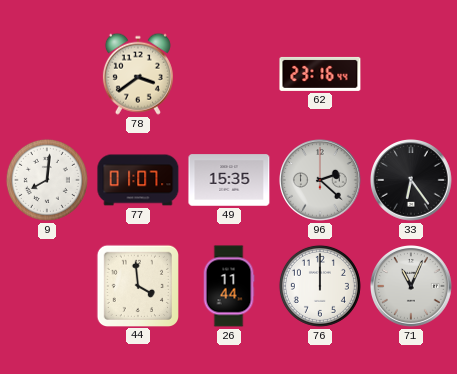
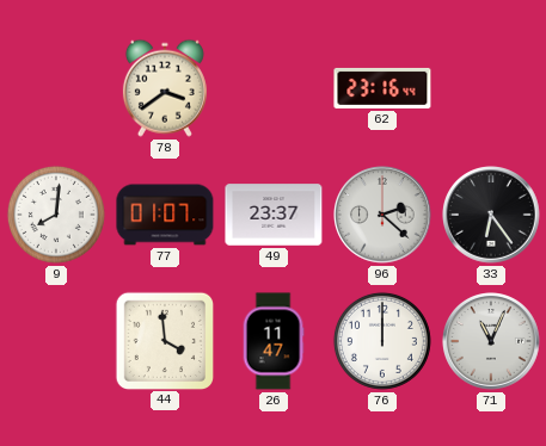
49: 15:35 -> 23:37
26: 11:44 -> 11:47
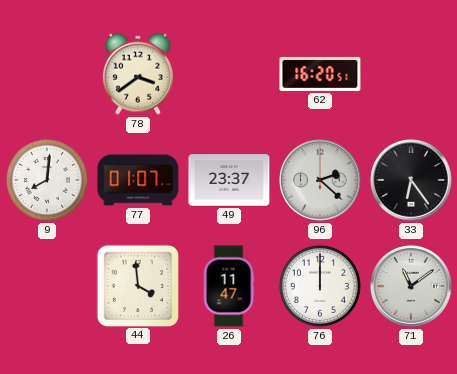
62: 23:16 -> 16:20
71: 11:04 -> 11:09
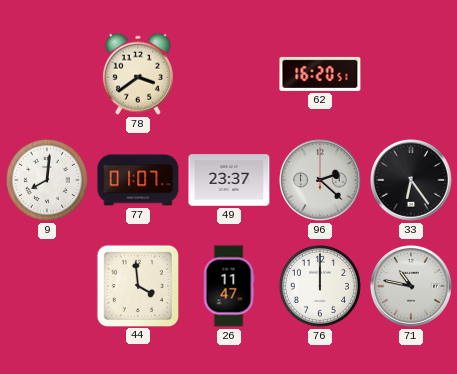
71: 11:09 -> 10:47
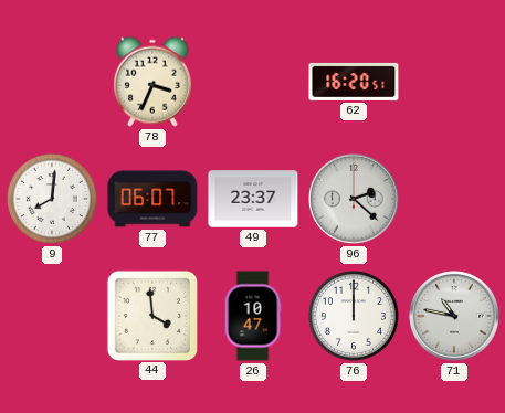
78: 3:39 -> 3:34
77: 01:07 -> 06:07
33: 6:24 -> none
26: 11:47 -> 10:47
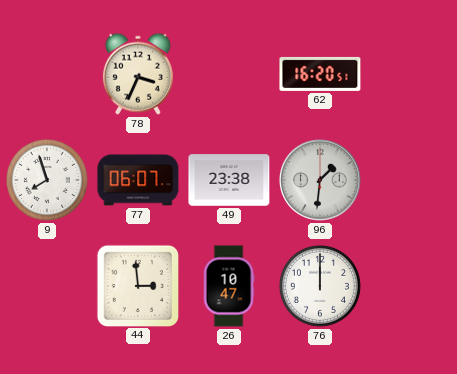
9: 8:01 -> 7:57
49: 23:37 -> 23:38
96: 2:22 -> 1:31
44: 3:59 -> 2:59
71: 10:47 -> none
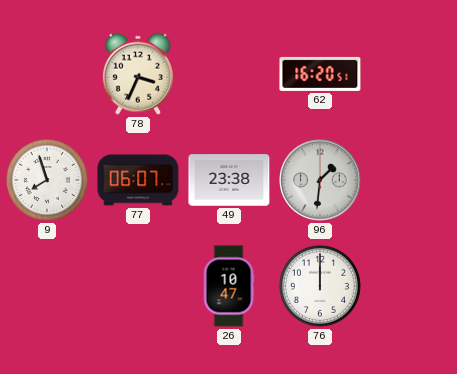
44: 2:59 -> none
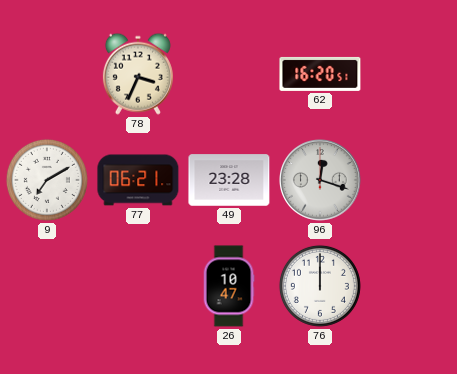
9: 7:57 -> 7:10
77: 06:07 -> 06:21
49: 23:38 -> 23:28
96: 1:31 -> 12:18
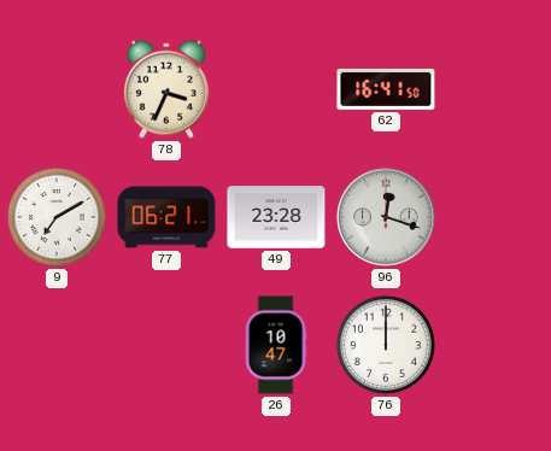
62: 16:20 -> 16:41
